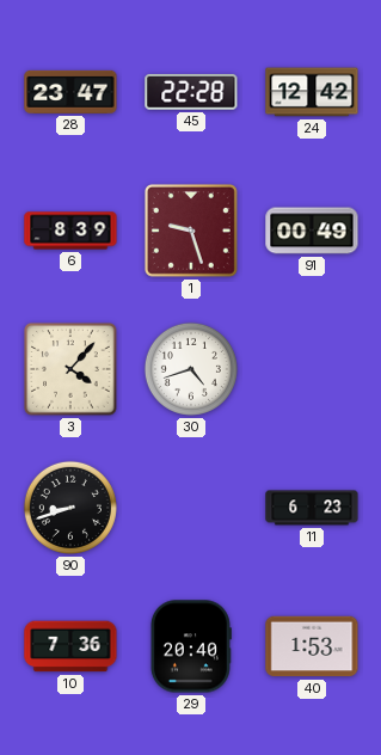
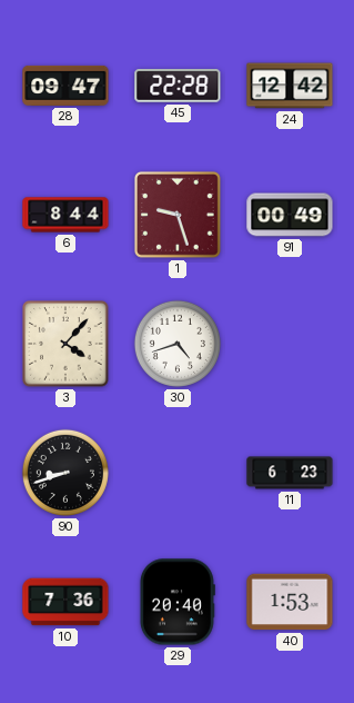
28: 23:47 -> 09:47
6: 8:39 -> 8:44
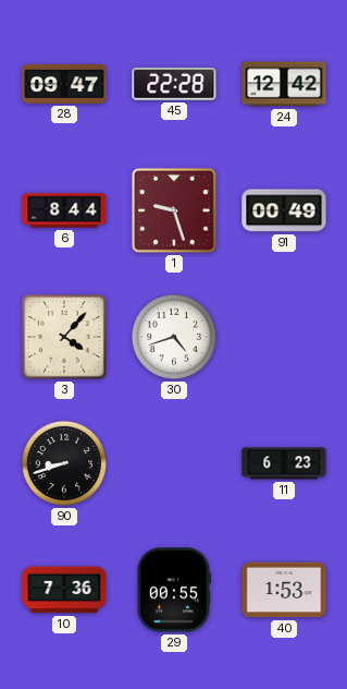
29: 20:40 -> 00:55
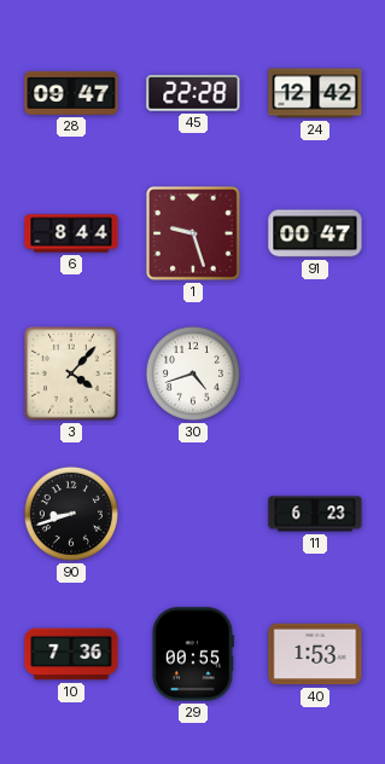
91: 00:49 -> 00:47
